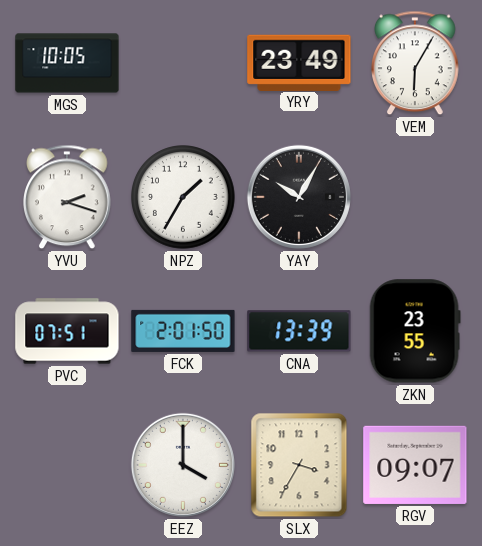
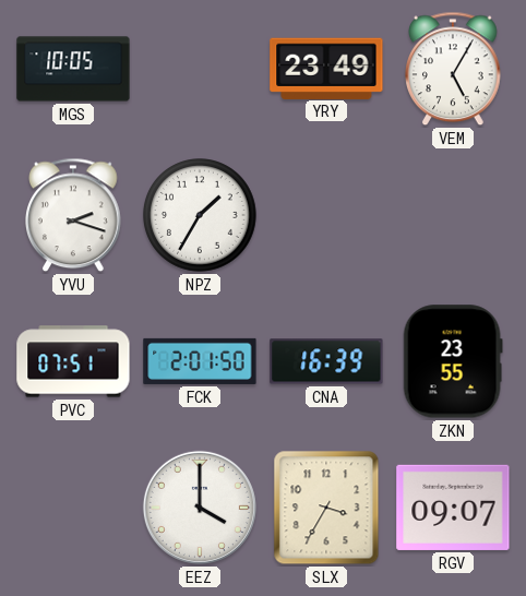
VEM: 6:05 -> 5:05
YAY: 10:05 -> none
CNA: 13:39 -> 16:39
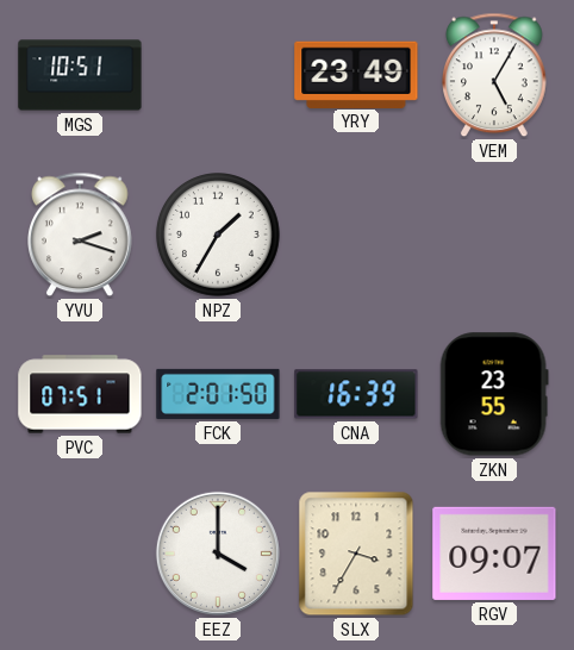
MGS: 10:05 -> 10:51
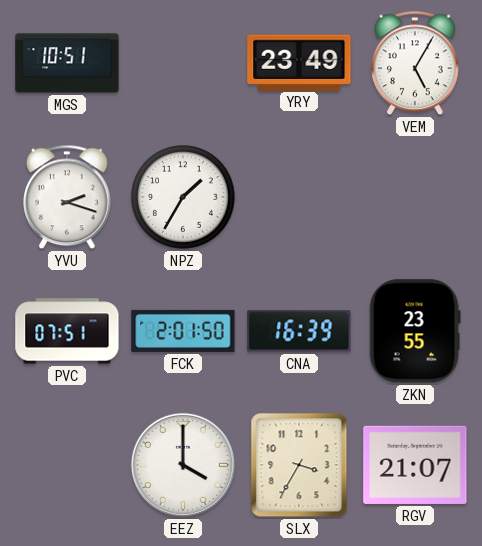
RGV: 09:07 -> 21:07
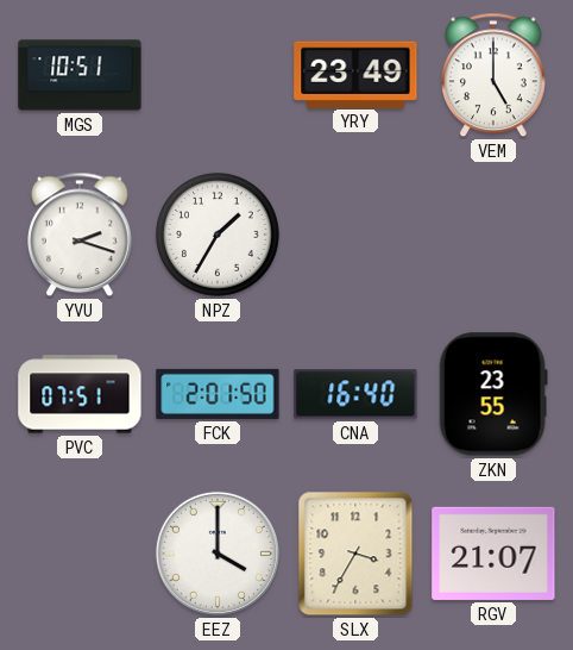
VEM: 5:05 -> 5:00
CNA: 16:39 -> 16:40
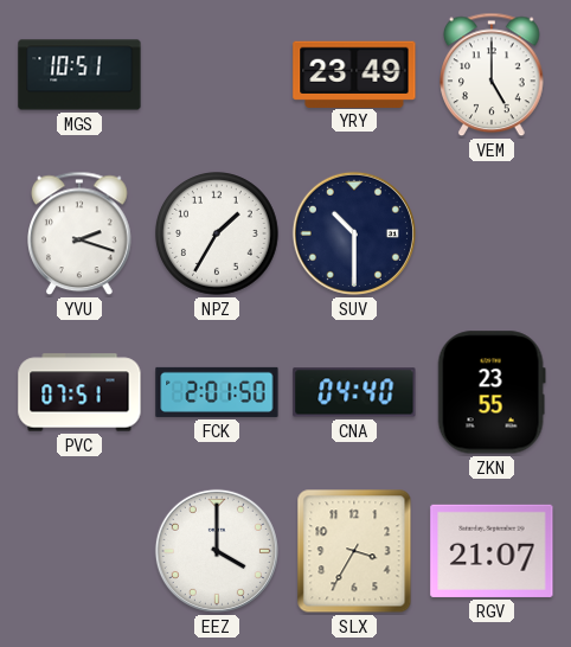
SUV: none -> 10:30
CNA: 16:40 -> 04:40
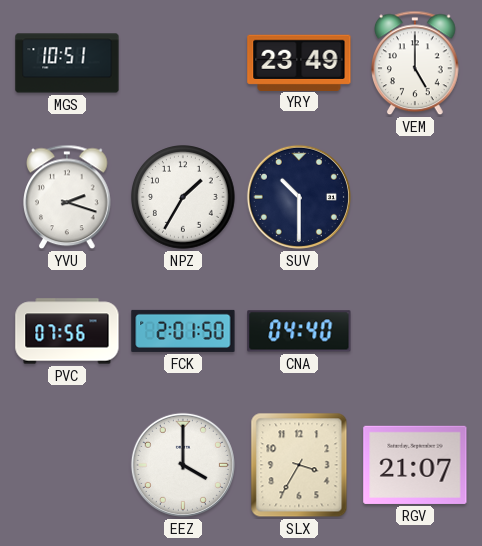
PVC: 07:51 -> 07:56
ZKN: 23:55 -> none
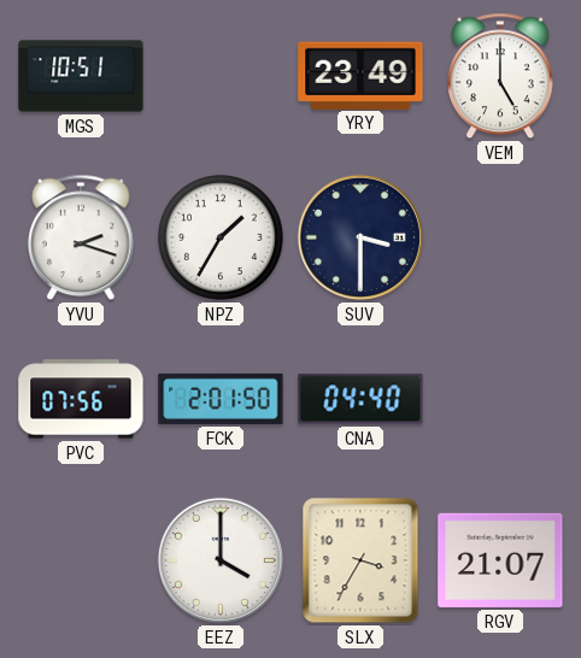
SUV: 10:30 -> 3:30
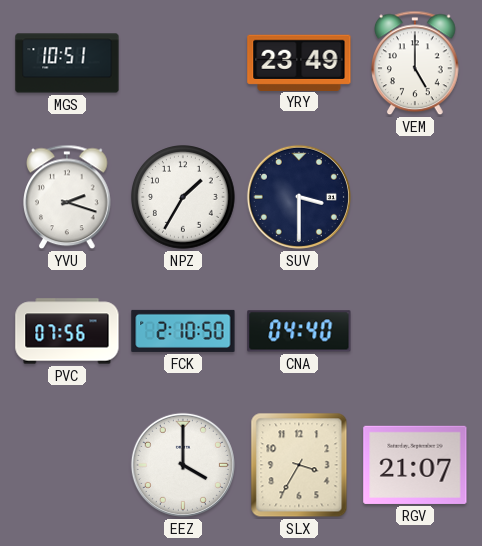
FCK: 2:01 -> 2:10
